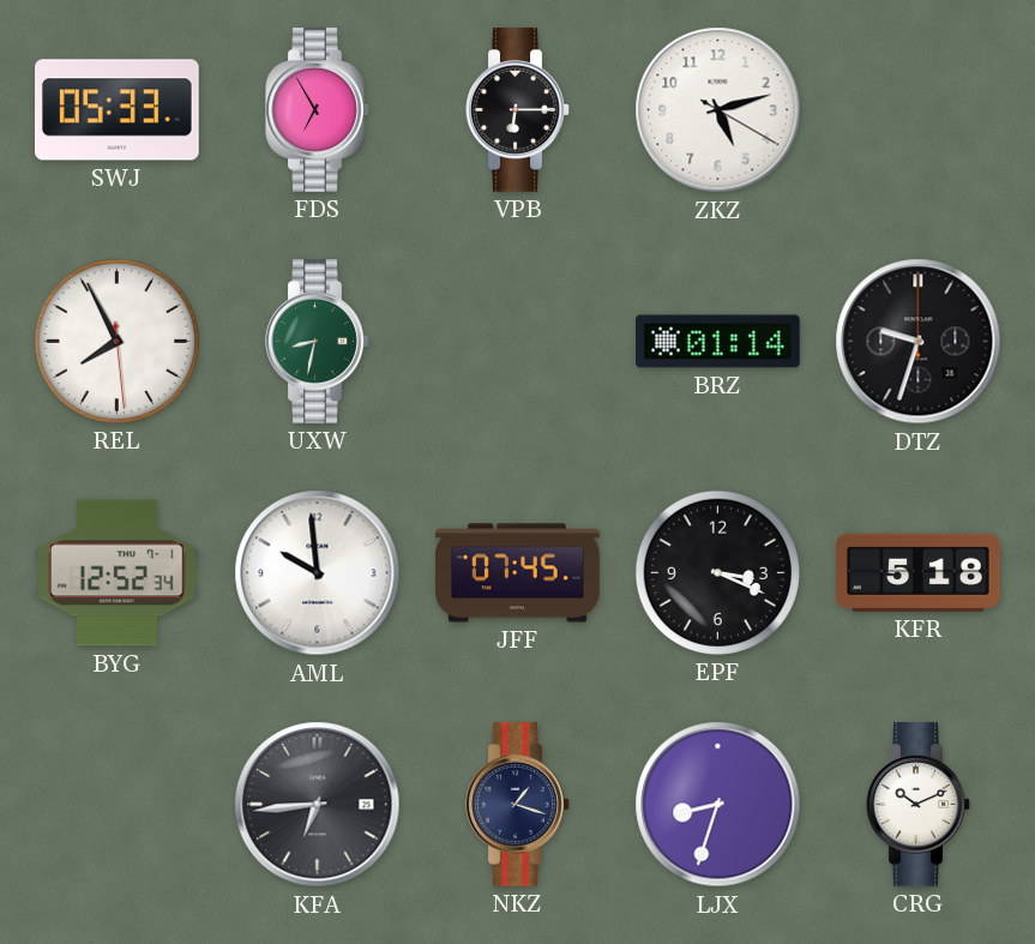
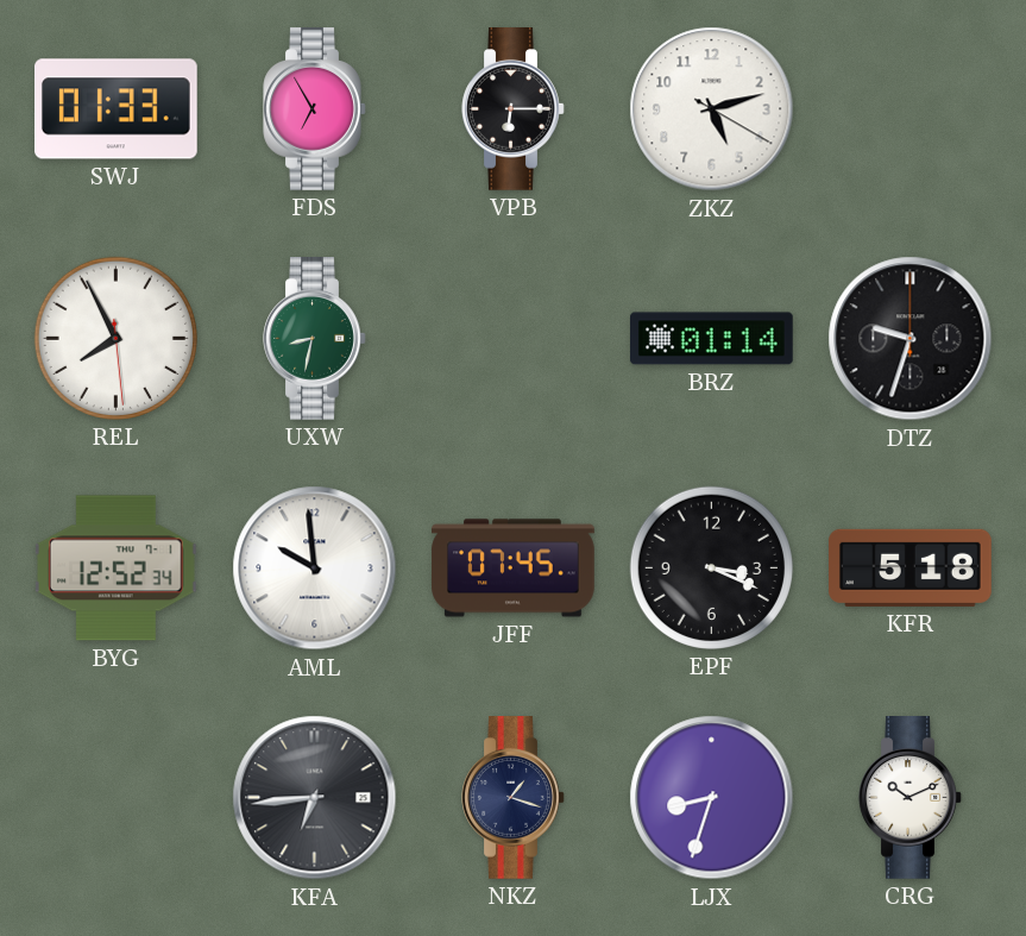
SWJ: 05:33 -> 01:33
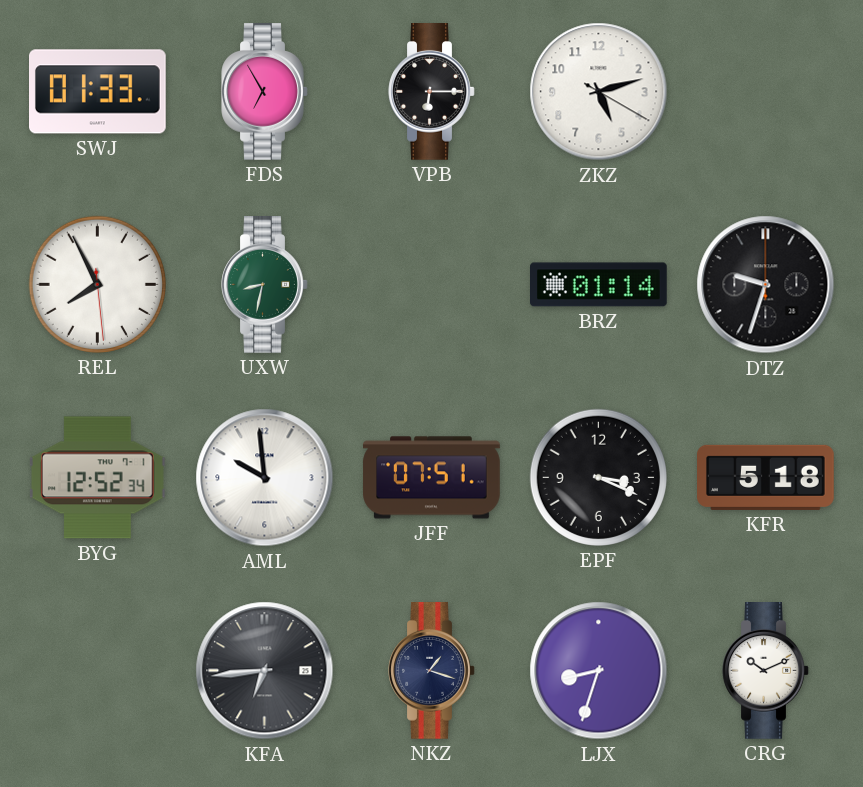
JFF: 07:45 -> 07:51
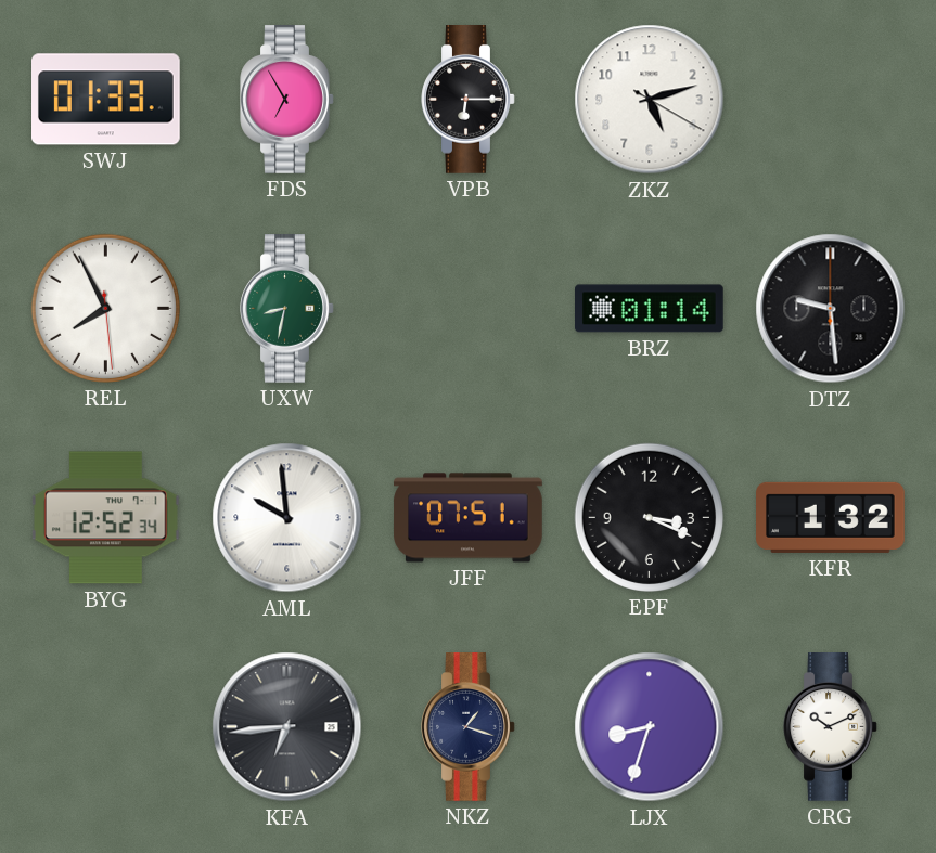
DTZ: 9:33 -> 9:29
KFR: 5:18 -> 1:32
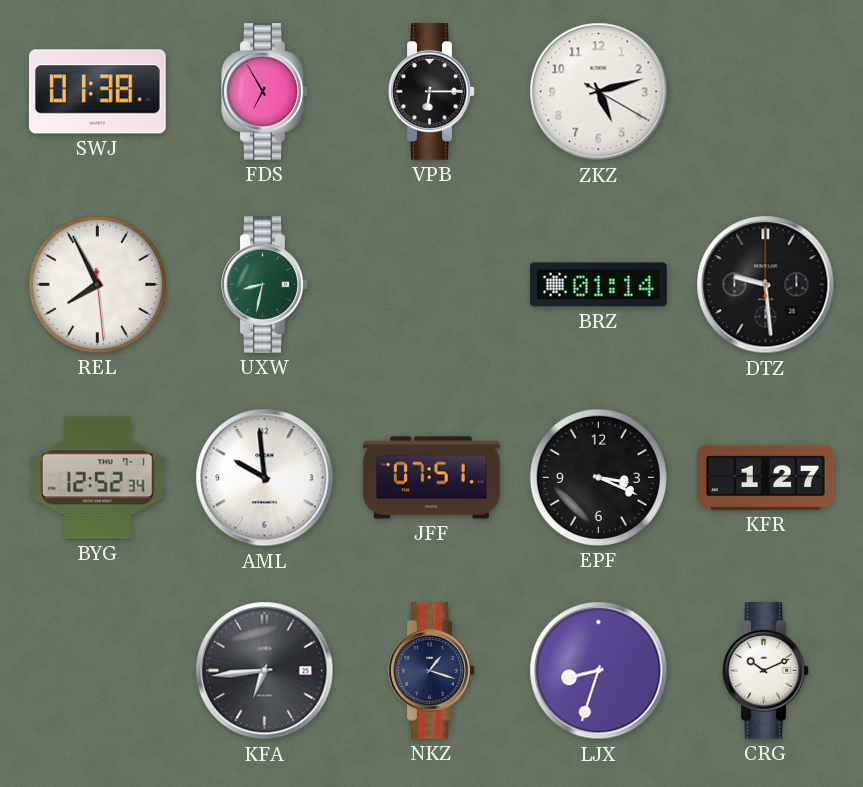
SWJ: 01:33 -> 01:38
KFR: 1:32 -> 1:27
